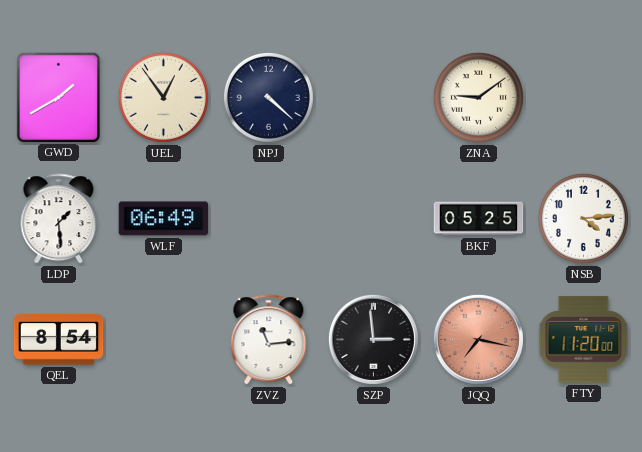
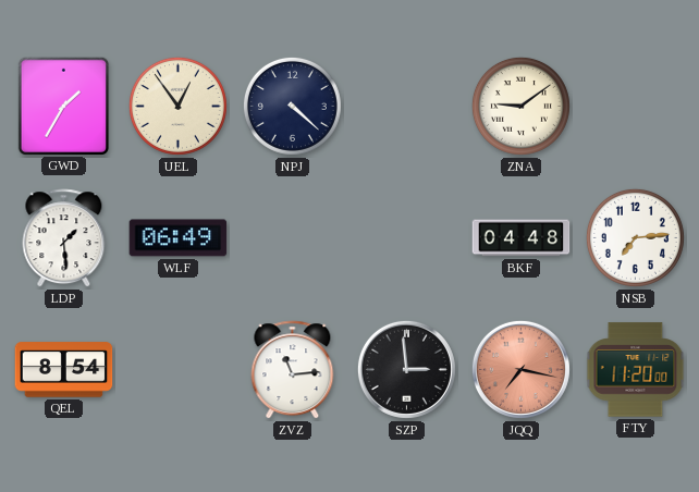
GWD: 1:40 -> 1:35
BKF: 05:25 -> 04:48
NSB: 4:14 -> 7:14
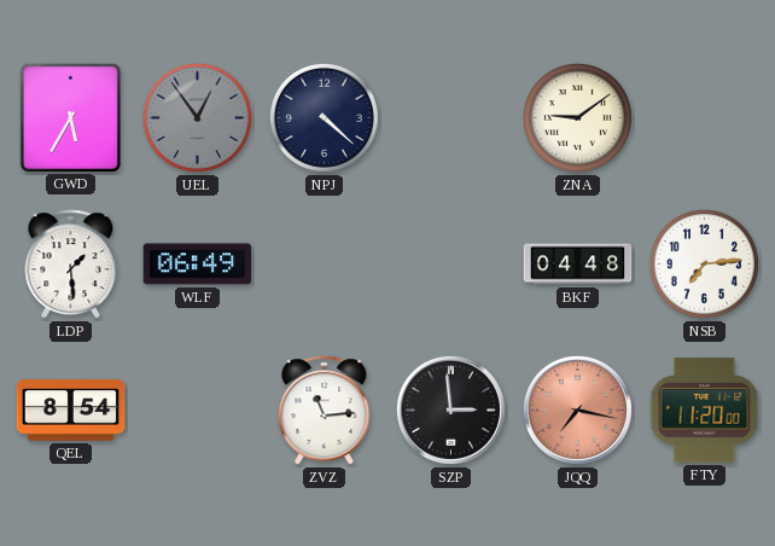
GWD: 1:35 -> 5:35
UEL dial: cream -> grey
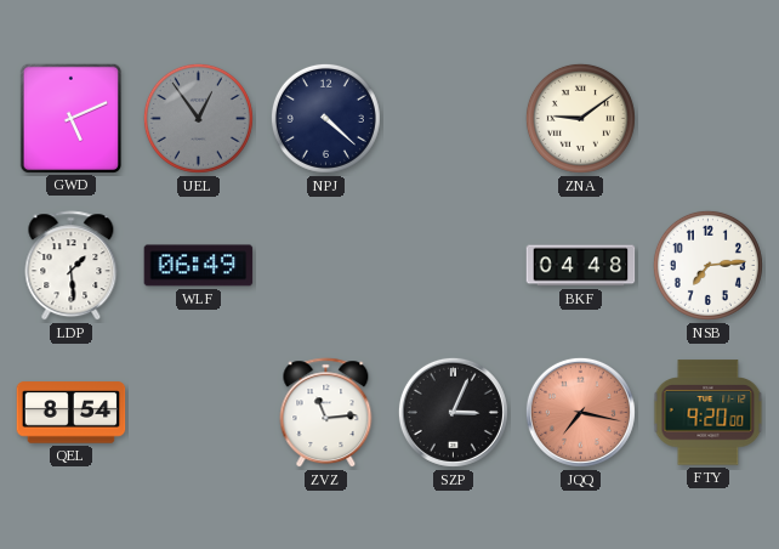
GWD: 5:35 -> 5:11
SZP: 2:59 -> 3:04
FTY: 11:20 -> 9:20
